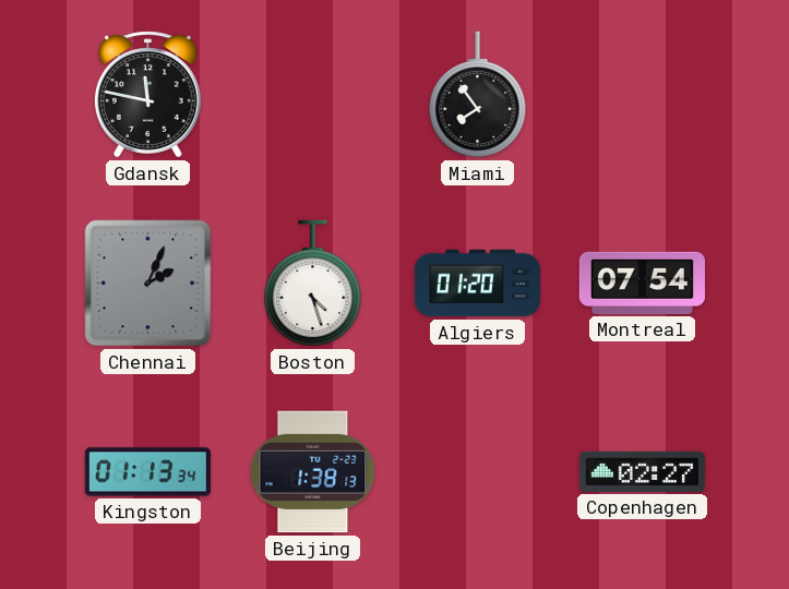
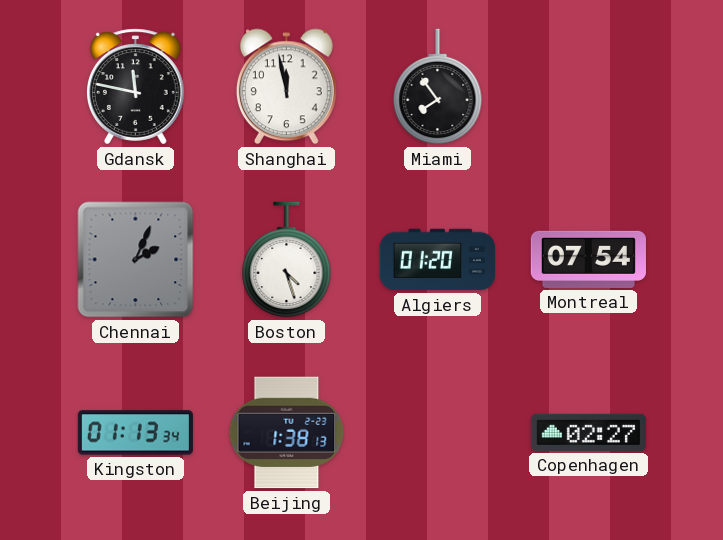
Shanghai: none -> 11:58
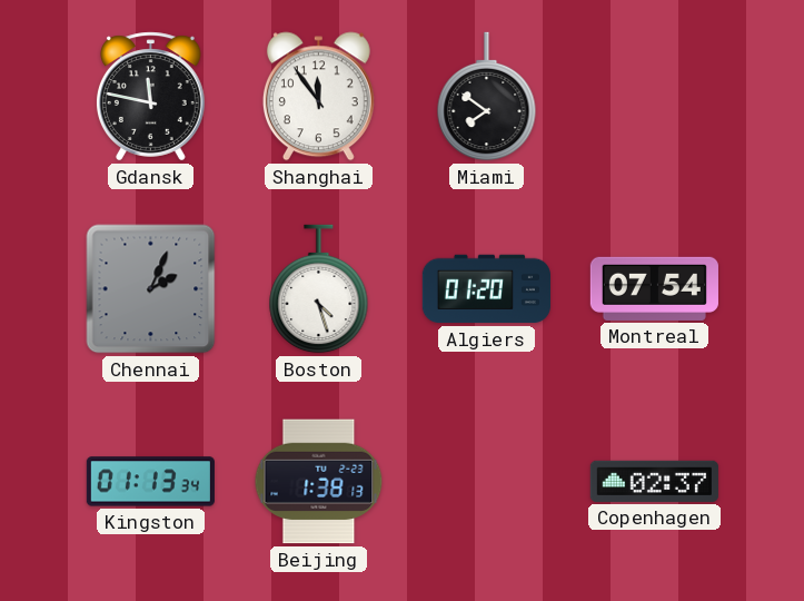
Shanghai: 11:58 -> 11:54
Miami: 7:54 -> 7:51
Copenhagen: 02:27 -> 02:37
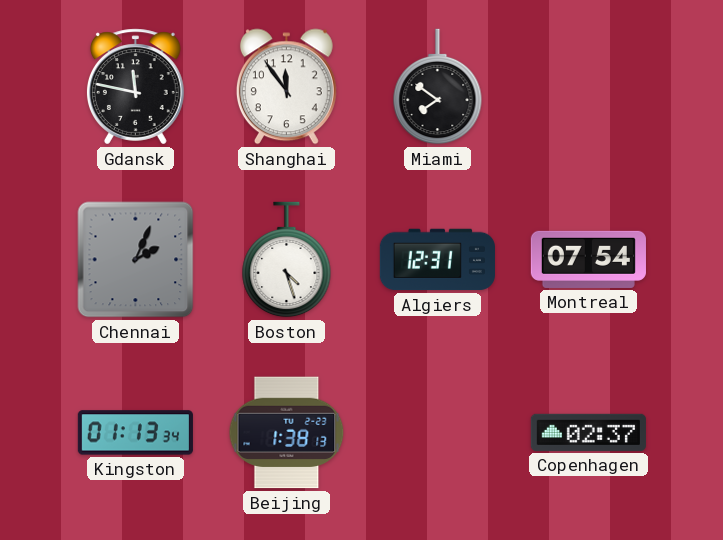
Algiers: 01:20 -> 12:31
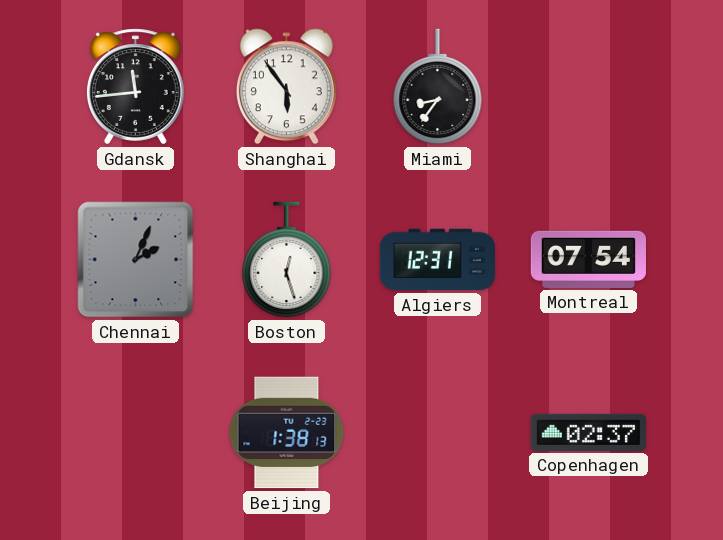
Gdansk: 11:47 -> 11:44
Shanghai: 11:54 -> 5:54
Miami: 7:51 -> 8:36
Boston: 4:27 -> 12:27
Kingston: 01:13 -> none
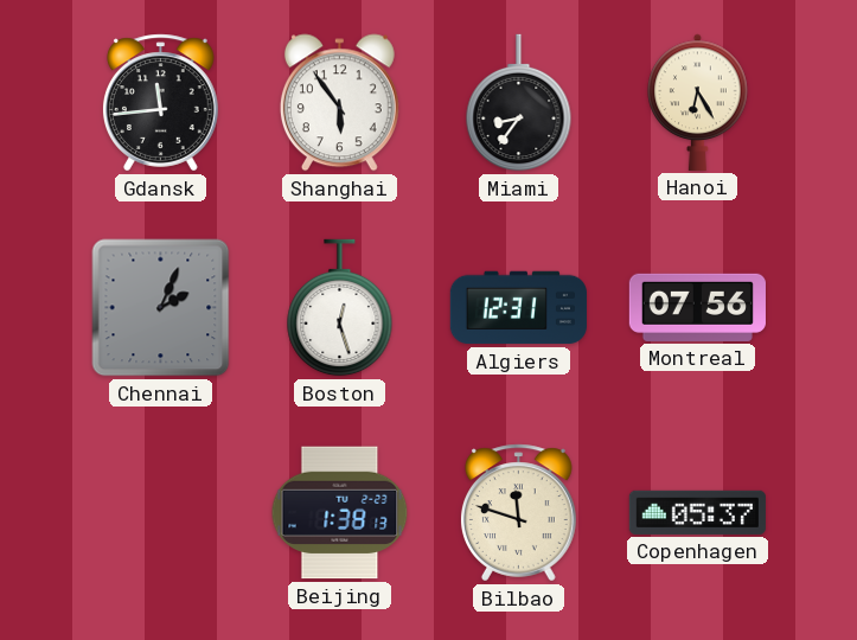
Hanoi: none -> 6:25
Montreal: 07:54 -> 07:56
Bilbao: none -> 11:48
Copenhagen: 02:37 -> 05:37
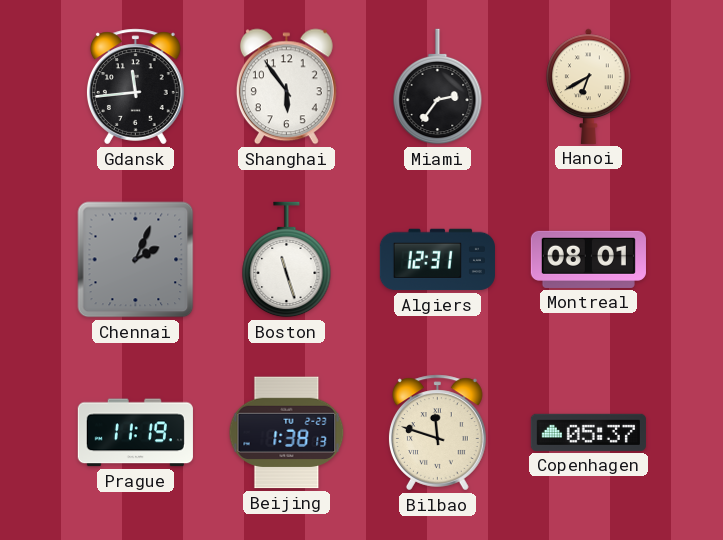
Miami: 8:36 -> 2:36
Hanoi: 6:25 -> 6:40
Boston: 12:27 -> 11:27
Montreal: 07:56 -> 08:01
Prague: none -> 11:19
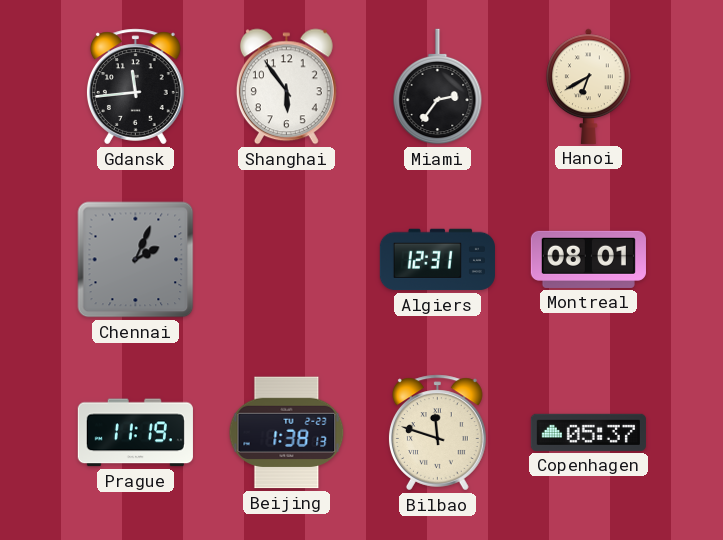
Boston: 11:27 -> none
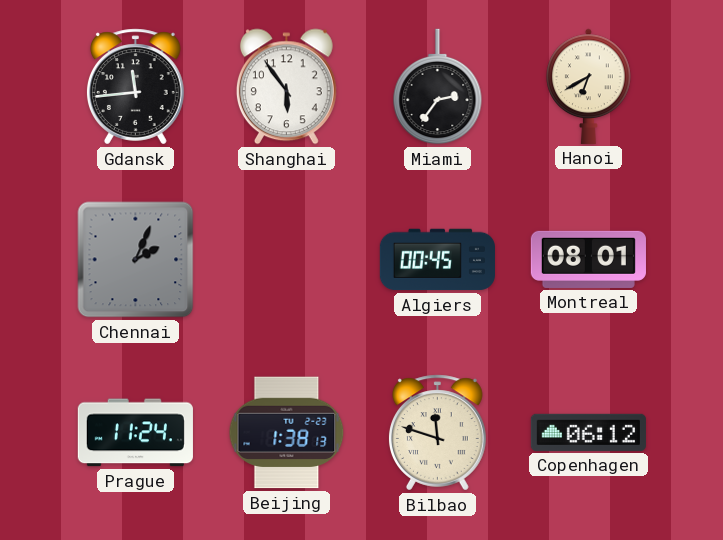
Algiers: 12:31 -> 00:45
Prague: 11:19 -> 11:24
Copenhagen: 05:37 -> 06:12
